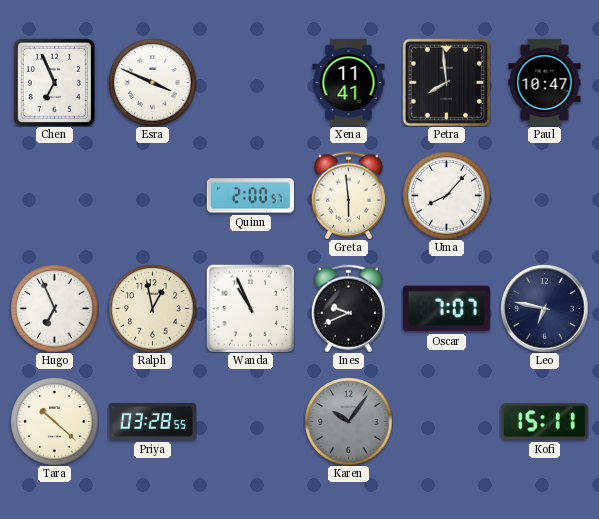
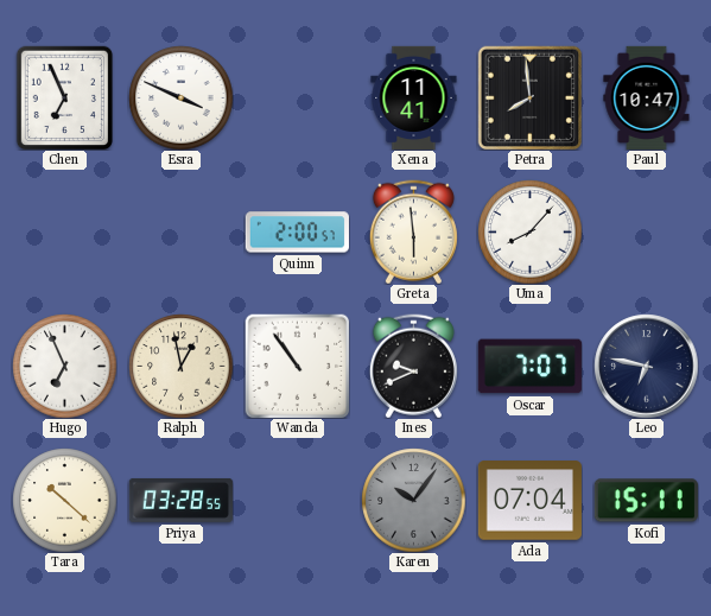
Wanda: 10:56 -> 10:54
Ada: none -> 07:04
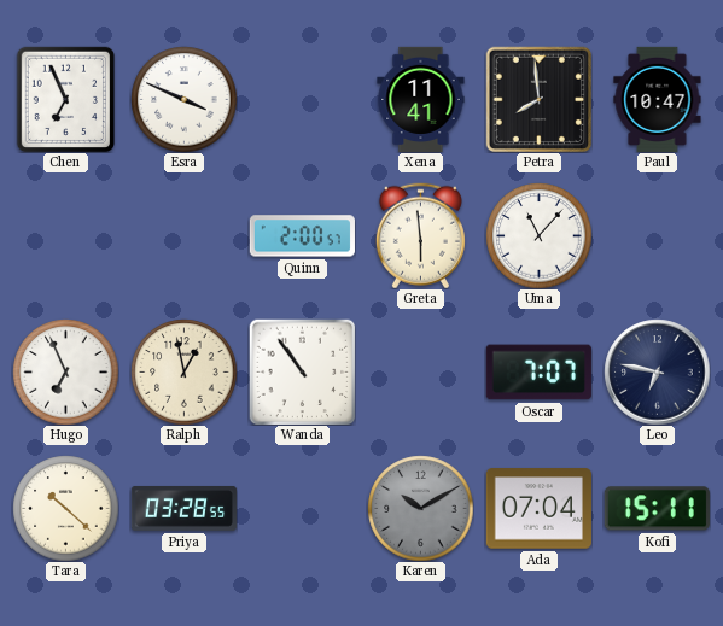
Uma: 8:07 -> 11:07
Ines: 9:41 -> none
Karen: 10:06 -> 10:10
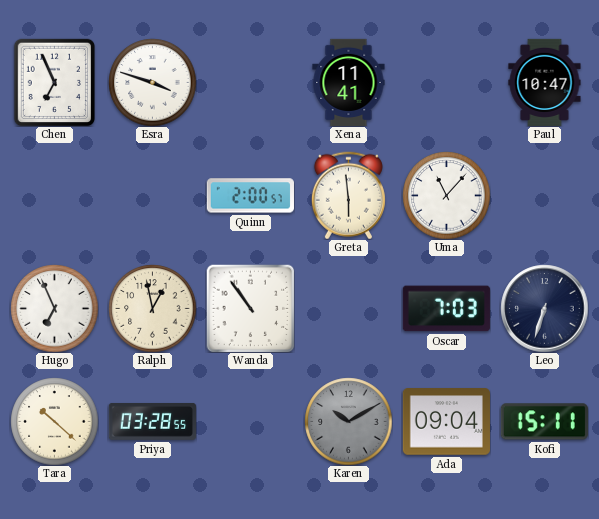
Esra: 3:49 -> 3:48
Petra: 7:59 -> none
Oscar: 7:07 -> 7:03
Leo: 6:47 -> 6:33
Ada: 07:04 -> 09:04
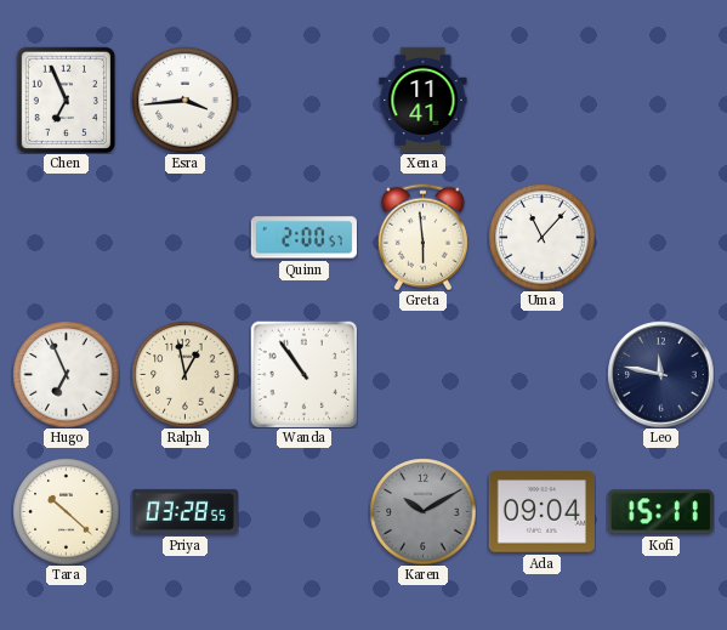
Esra: 3:48 -> 3:44
Paul: 10:47 -> none
Oscar: 7:03 -> none
Leo: 6:33 -> 11:47
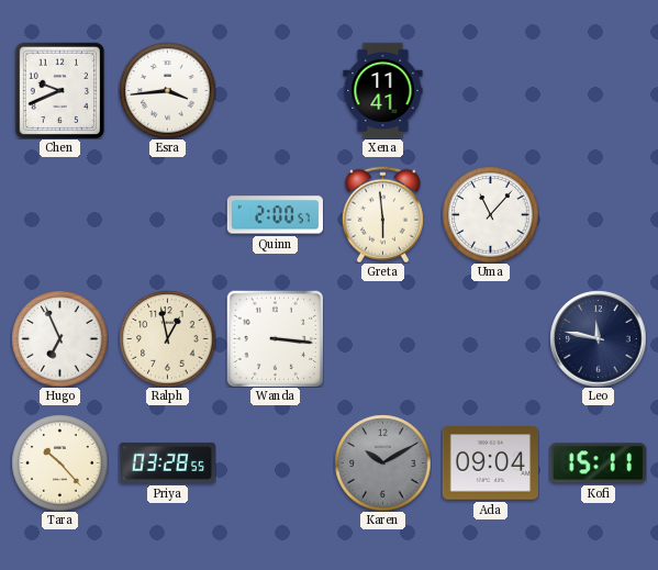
Chen: 6:56 -> 9:41
Wanda: 10:54 -> 3:16
Tara: 10:22 -> 10:23
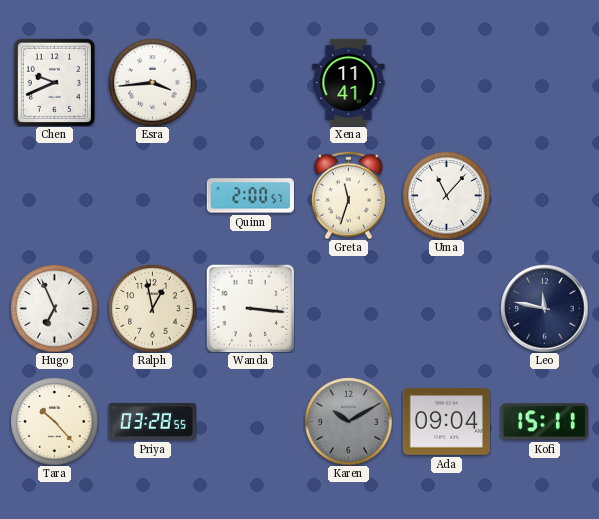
Greta: 5:59 -> 11:33
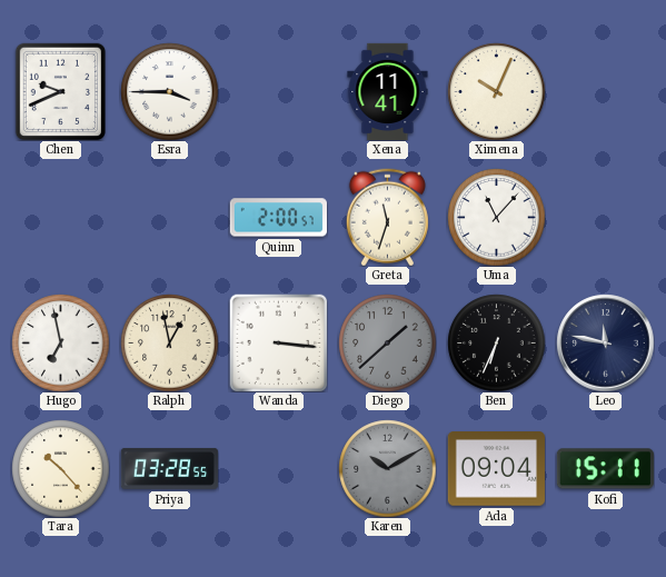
Esra: 3:44 -> 3:45
Ximena: none -> 10:04
Hugo: 6:56 -> 6:58
Diego: none -> 1:38
Ben: none -> 6:34
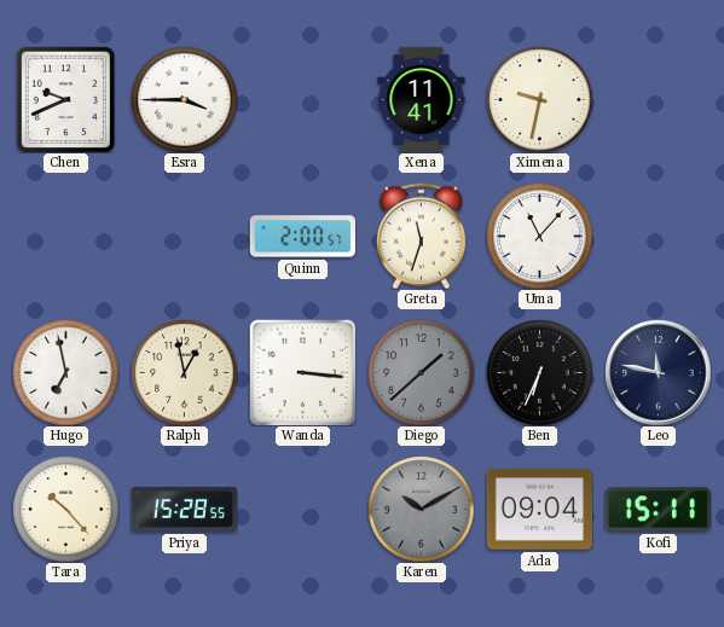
Ximena: 10:04 -> 9:32
Priya: 03:28 -> 15:28
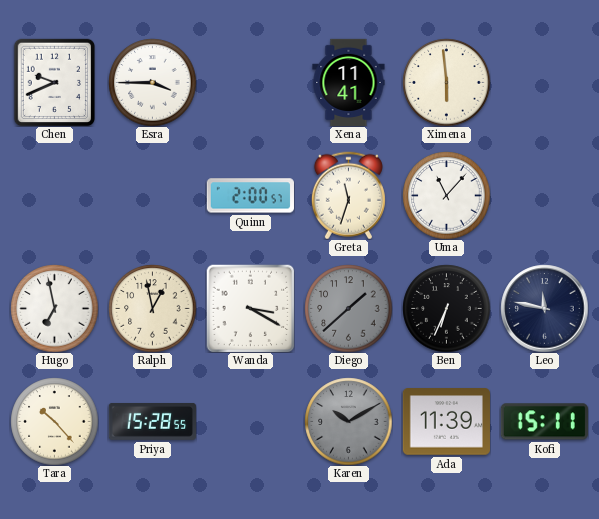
Ximena: 9:32 -> 5:59
Wanda: 3:16 -> 3:20
Ada: 09:04 -> 11:39
